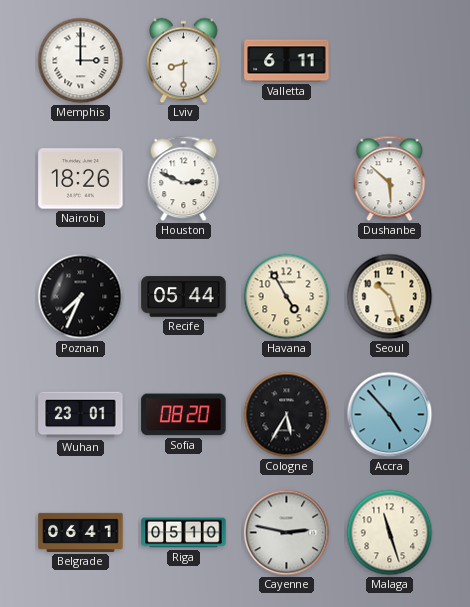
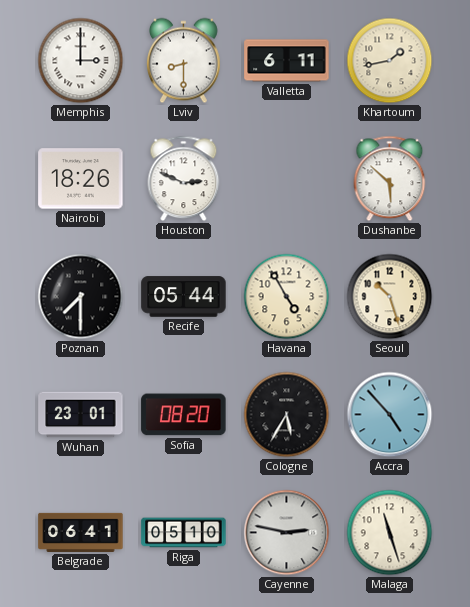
Khartoum: none -> 1:43
Poznan: 7:34 -> 7:30
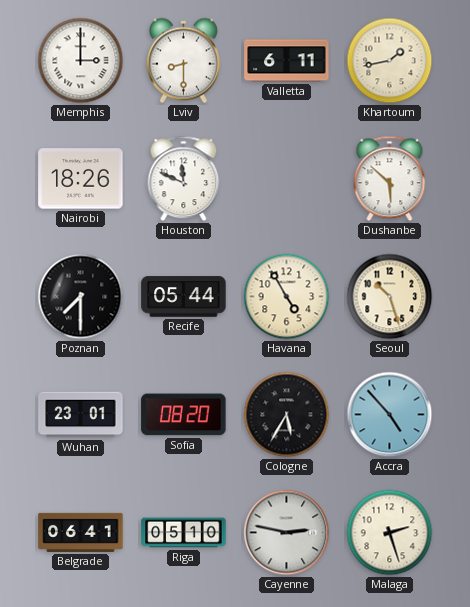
Houston: 2:49 -> 11:49
Malaga: 11:27 -> 2:27
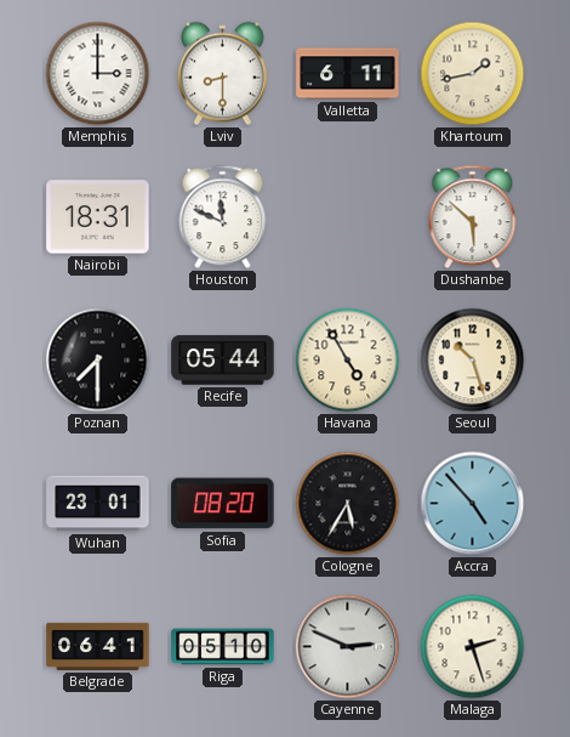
Nairobi: 18:26 -> 18:31
Cayenne: 2:47 -> 2:49
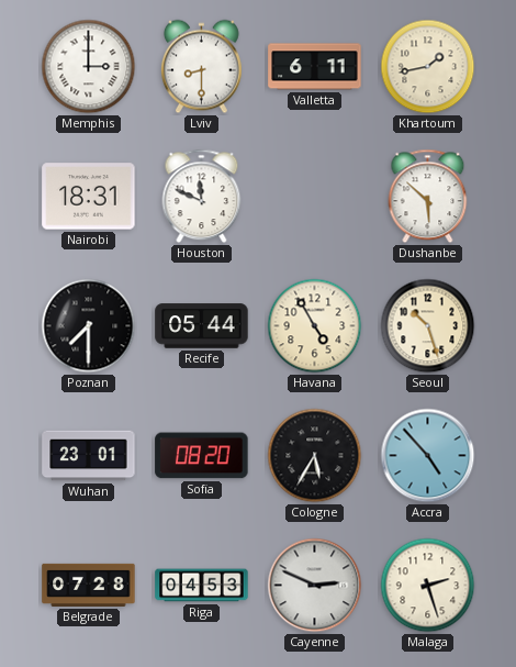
Belgrade: 06:41 -> 07:28
Riga: 05:10 -> 04:53
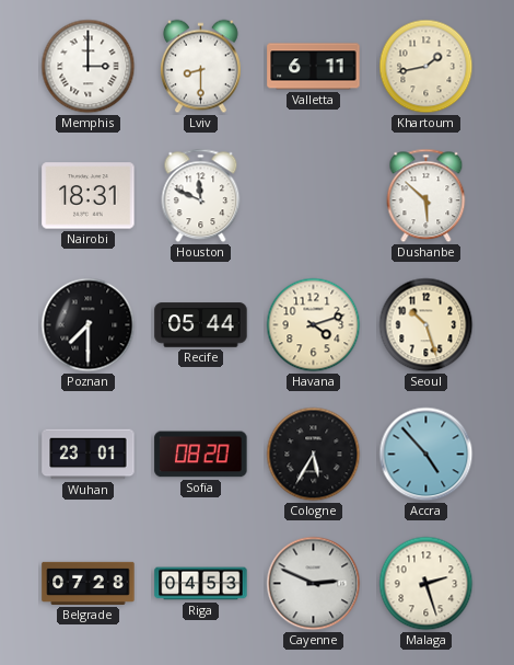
Havana: 4:55 -> 4:12
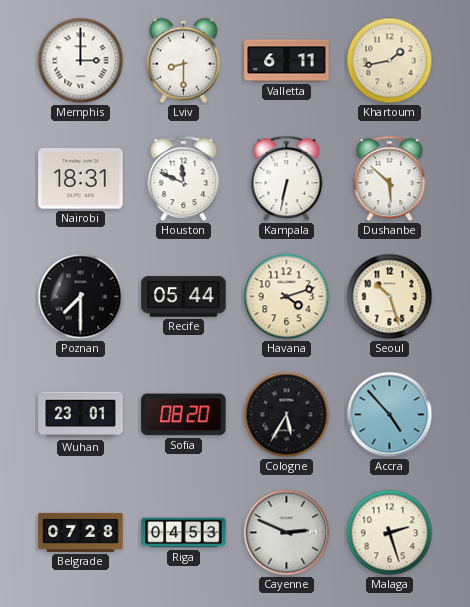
Kampala: none -> 6:32
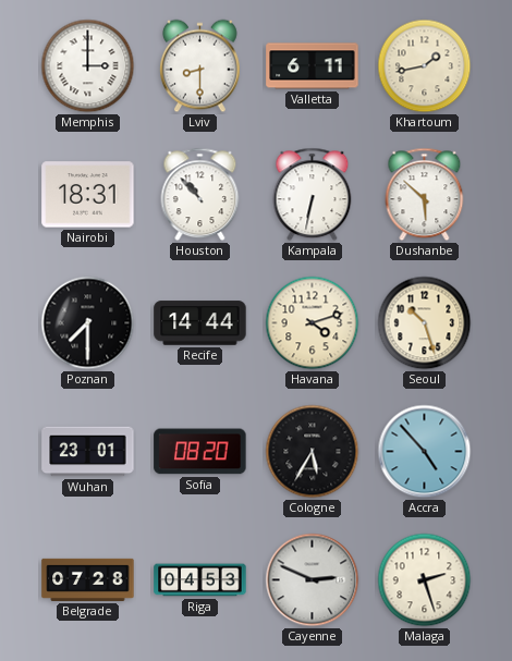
Houston: 11:49 -> 10:53
Recife: 05:44 -> 14:44
